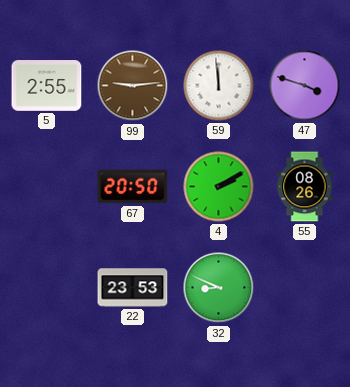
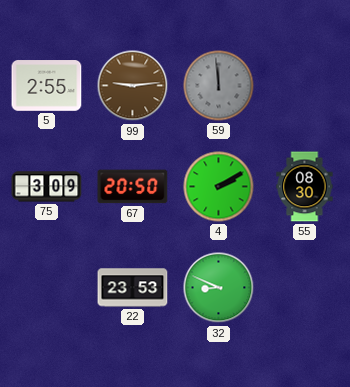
59 dial: white -> grey
47: 3:48 -> none
75: none -> 3:09
55: 08:26 -> 08:30
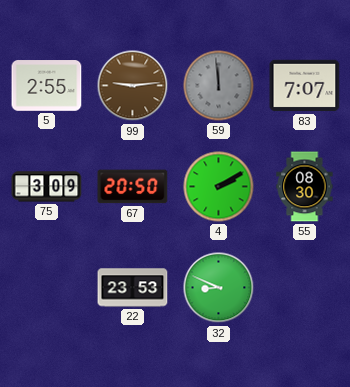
83: none -> 7:07
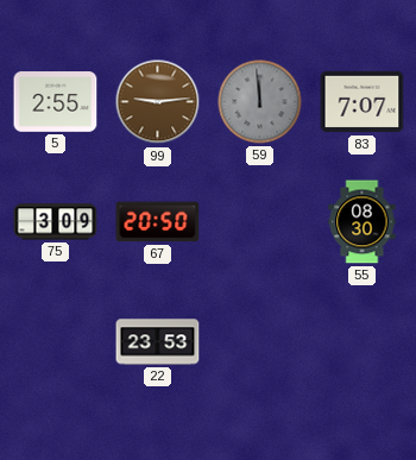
4: 2:10 -> none
32: 8:49 -> none
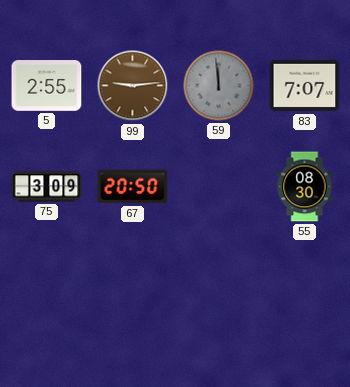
22: 23:53 -> none
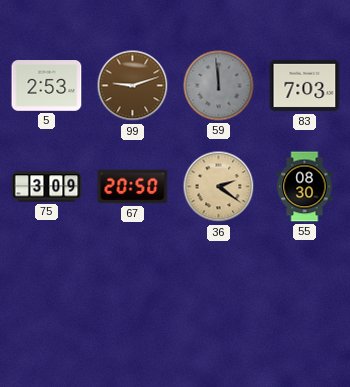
5: 2:55 -> 2:53
99: 9:14 -> 9:12
83: 7:07 -> 7:03
36: none -> 2:21
